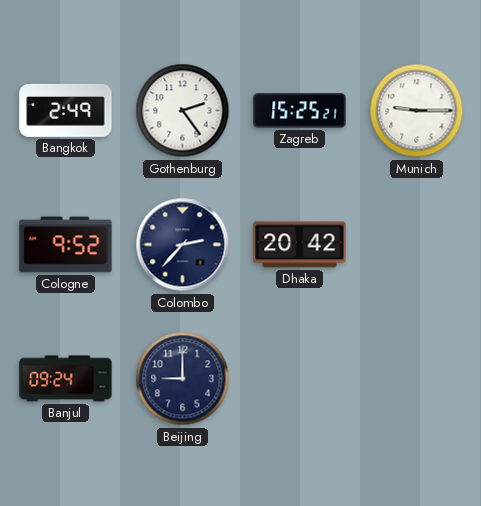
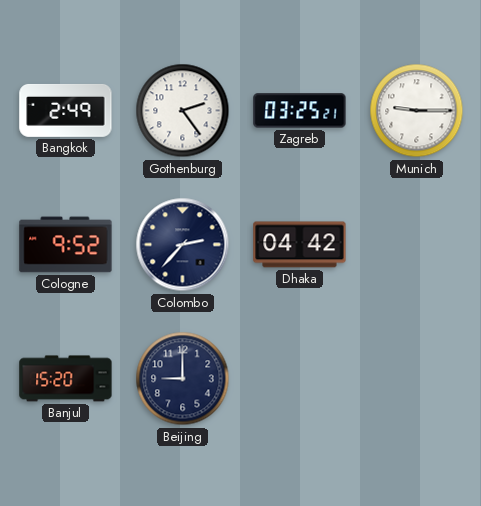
Zagreb: 15:25 -> 03:25
Dhaka: 20:42 -> 04:42
Banjul: 09:24 -> 15:20
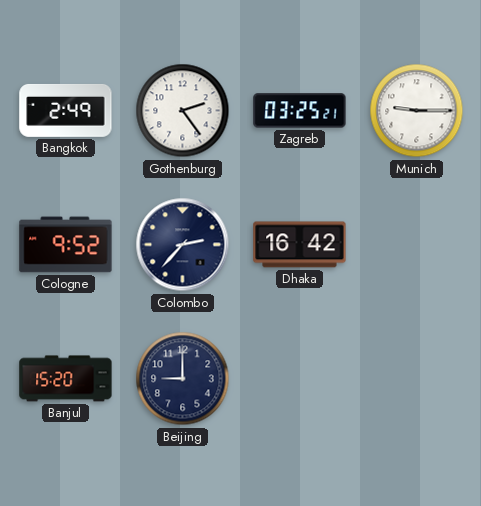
Dhaka: 04:42 -> 16:42
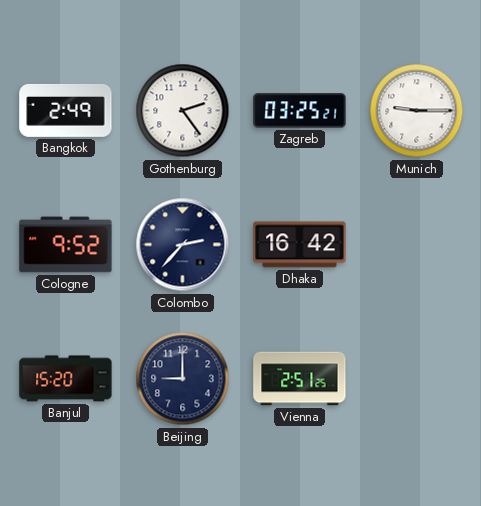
Vienna: none -> 2:51
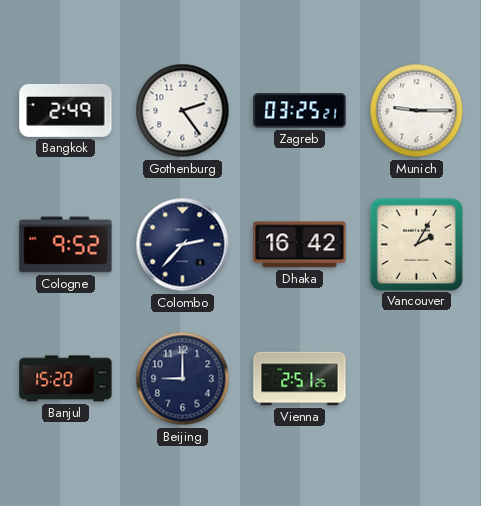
Vancouver: none -> 2:05
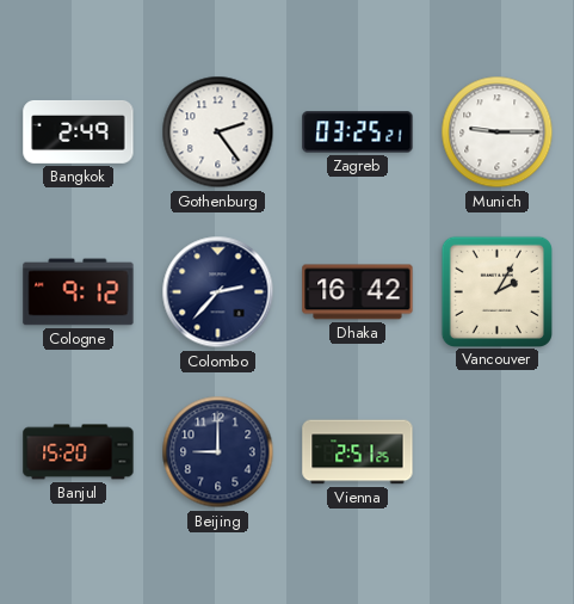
Cologne: 9:52 -> 9:12
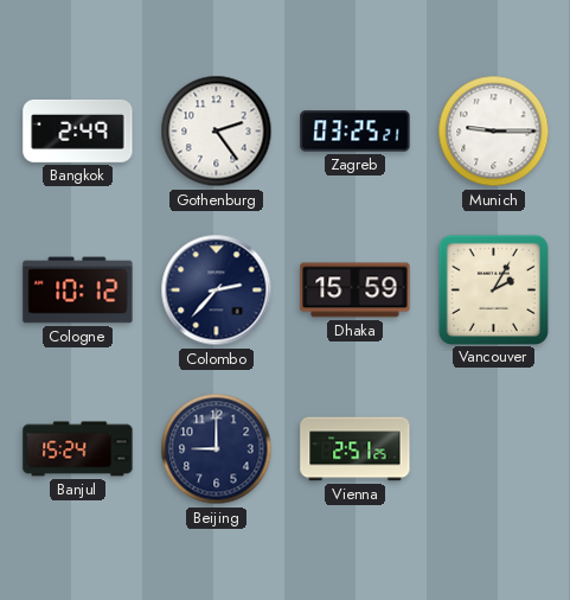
Cologne: 9:12 -> 10:12
Dhaka: 16:42 -> 15:59
Banjul: 15:20 -> 15:24
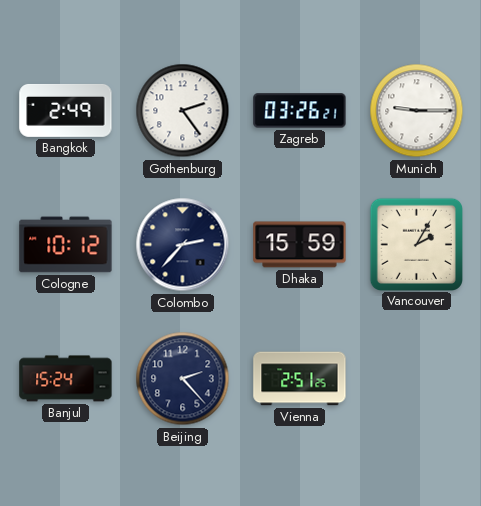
Zagreb: 03:25 -> 03:26
Beijing: 9:00 -> 2:23
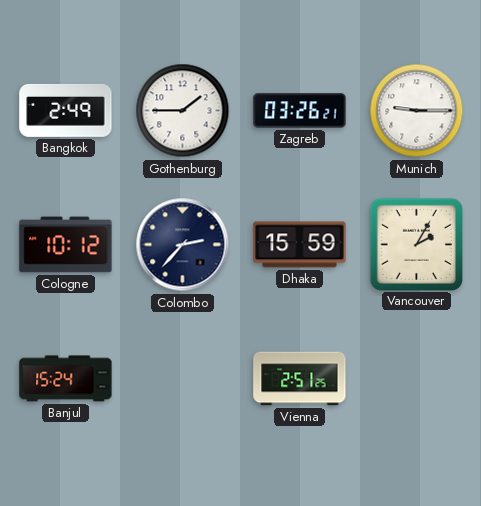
Gothenburg: 2:24 -> 1:45
Beijing: 2:23 -> none
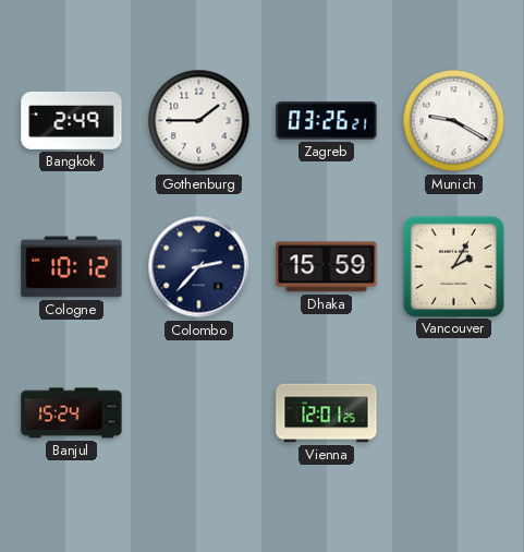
Munich: 9:15 -> 9:20
Vienna: 2:51 -> 12:01
